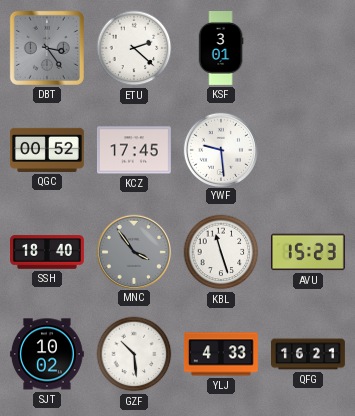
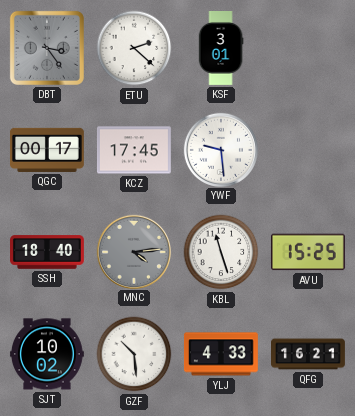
QGC: 00:52 -> 00:17
MNC: 3:54 -> 4:14
AVU: 15:23 -> 15:25
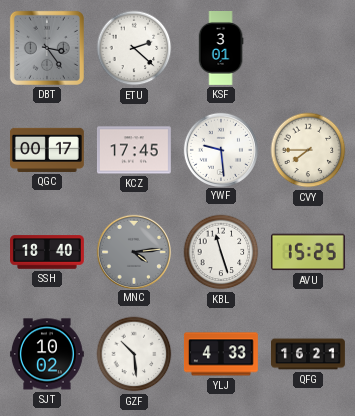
CVY: none -> 7:45
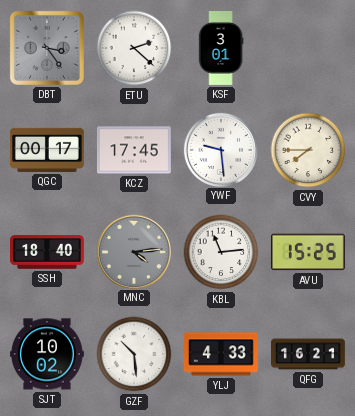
KBL: 11:27 -> 11:14
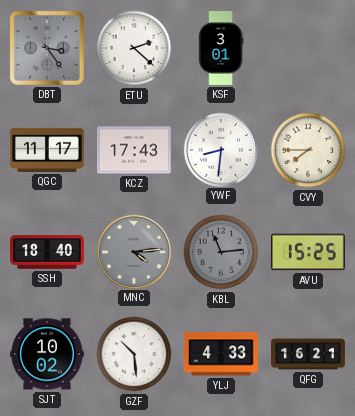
QGC: 00:17 -> 11:17
KCZ: 17:45 -> 17:43
YWF: 9:29 -> 8:31
KBL dial: white -> grey
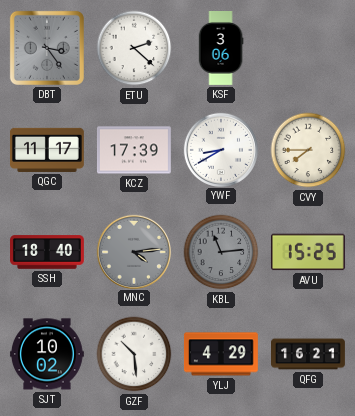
KSF: 3:01 -> 3:06
KCZ: 17:43 -> 17:39
YWF: 8:31 -> 8:40
YLJ: 4:33 -> 4:29
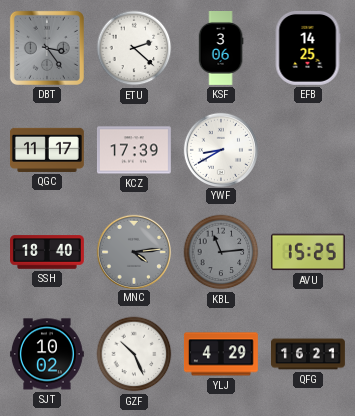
EFB: none -> 14:25
CVY: 7:45 -> none
GZF: 10:29 -> 10:26
